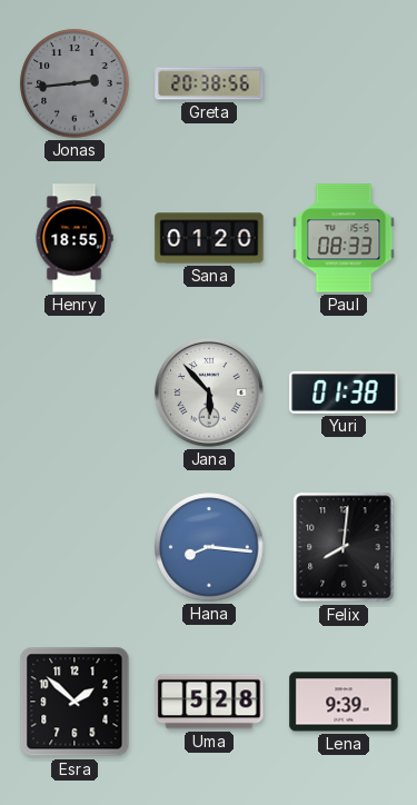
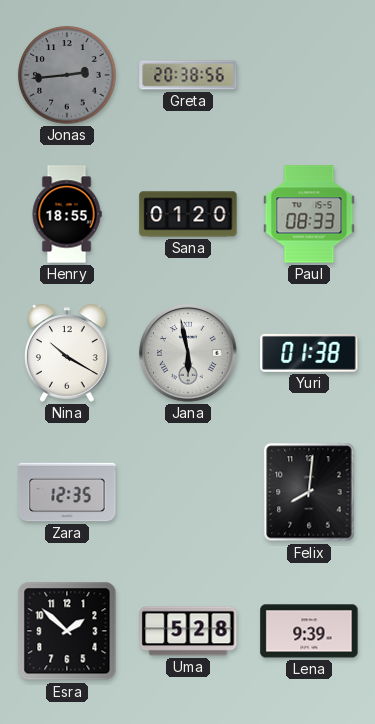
Nina: none -> 10:20
Jana: 5:53 -> 5:58
Zara: none -> 12:35
Hana: 8:16 -> none
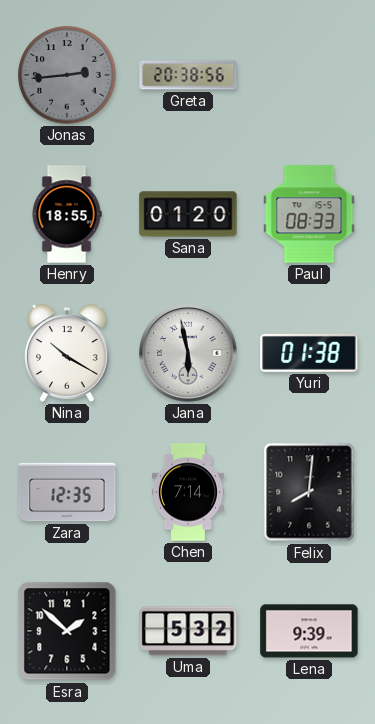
Chen: none -> 7:14
Uma: 5:28 -> 5:32
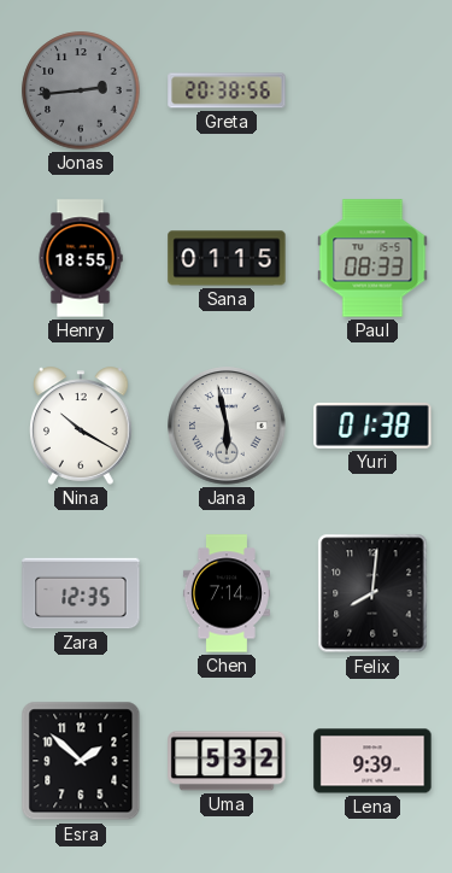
Sana: 01:20 -> 01:15
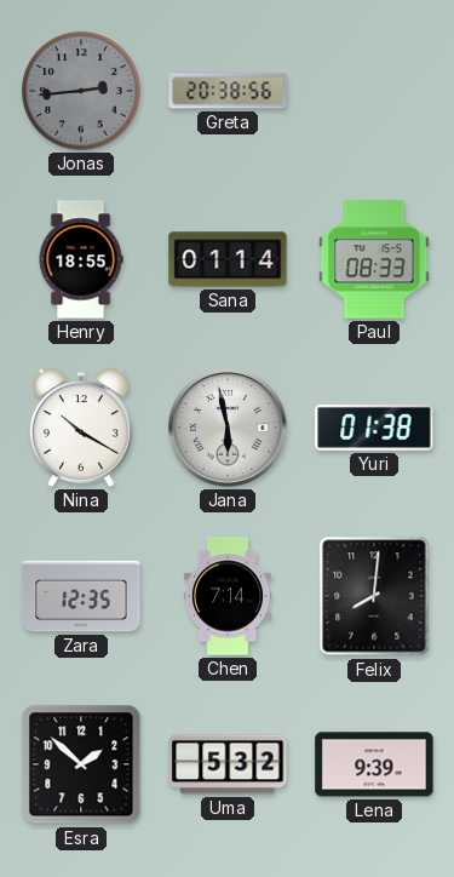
Sana: 01:15 -> 01:14
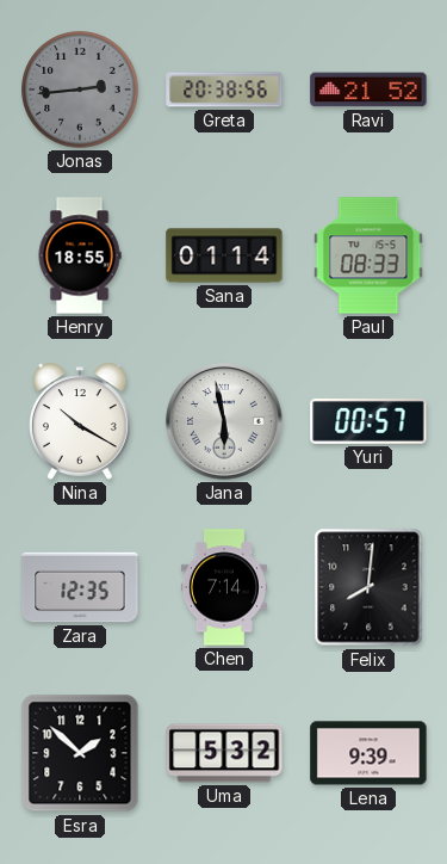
Ravi: none -> 21:52
Yuri: 01:38 -> 00:57
